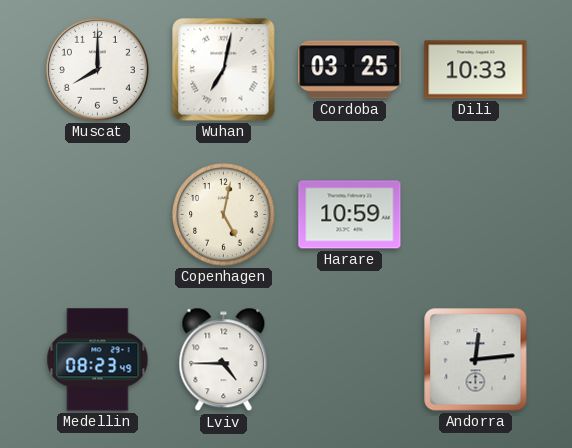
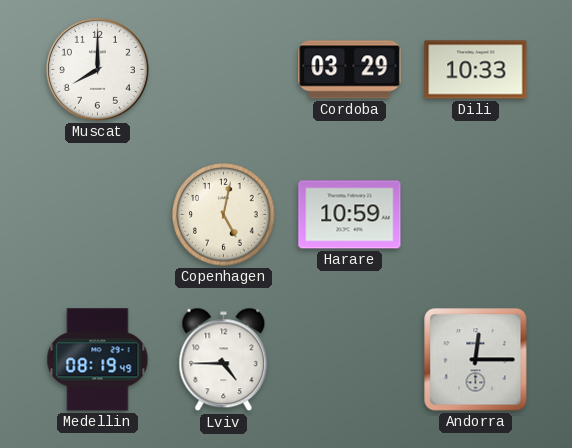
Wuhan: 7:02 -> none
Cordoba: 03:25 -> 03:29
Medellin: 08:23 -> 08:19
Andorra: 12:14 -> 12:15
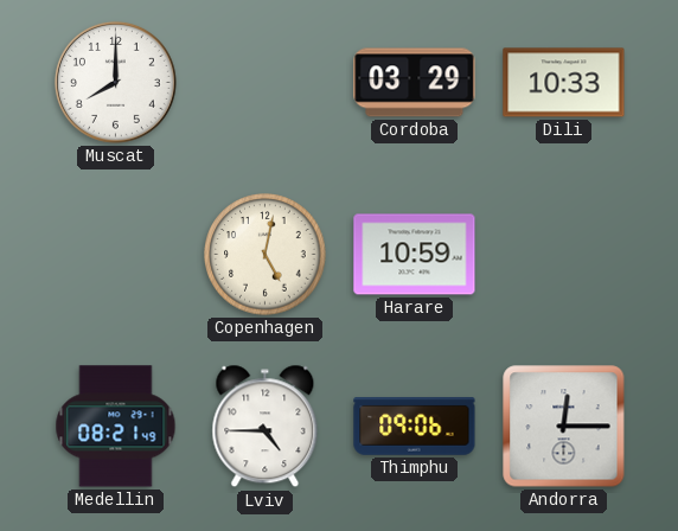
Medellin: 08:19 -> 08:21
Thimphu: none -> 09:06
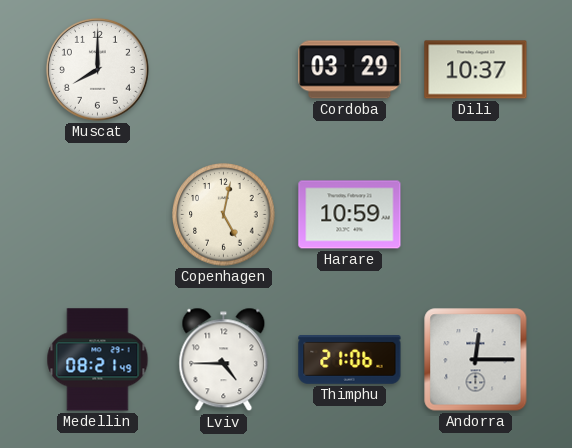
Dili: 10:33 -> 10:37
Thimphu: 09:06 -> 21:06
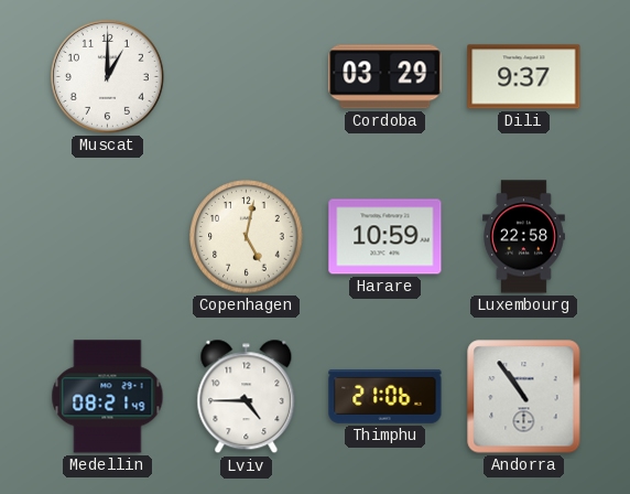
Muscat: 8:00 -> 1:00
Dili: 10:37 -> 9:37
Luxembourg: none -> 22:58
Andorra: 12:15 -> 10:54
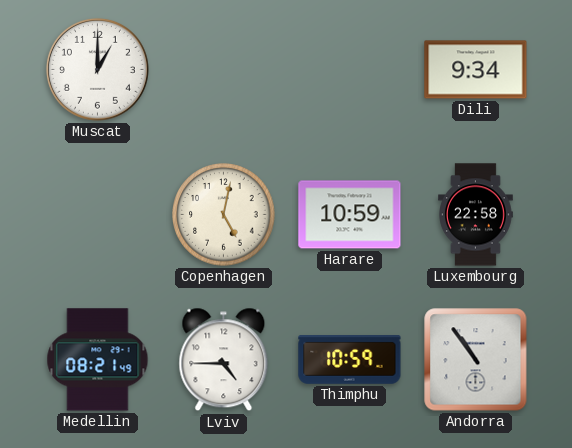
Cordoba: 03:29 -> none
Dili: 9:37 -> 9:34
Thimphu: 21:06 -> 10:59
